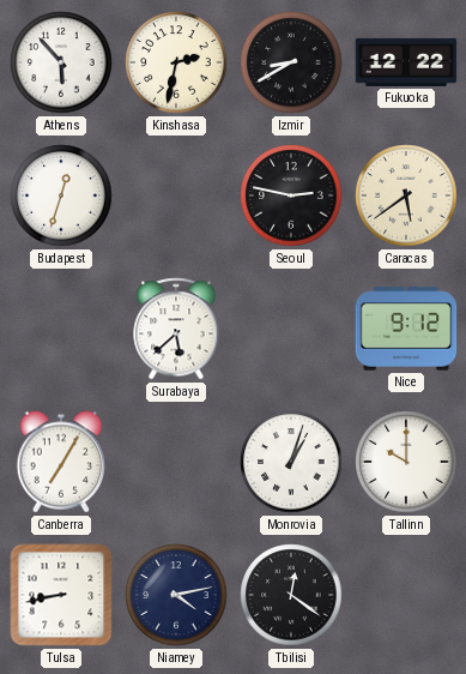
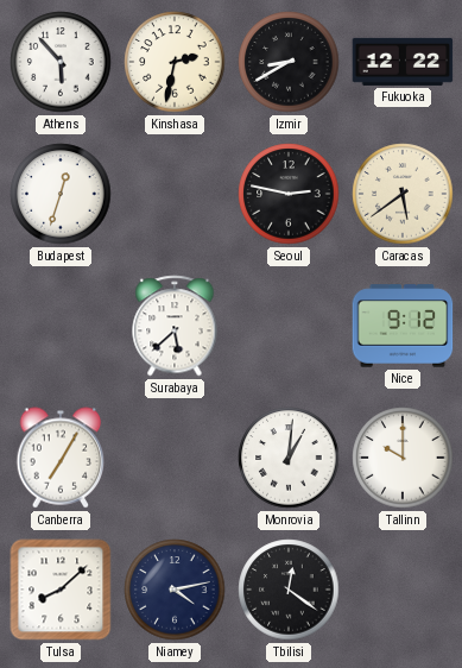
Monrovia: 1:03 -> 1:01
Tulsa: 8:43 -> 8:08
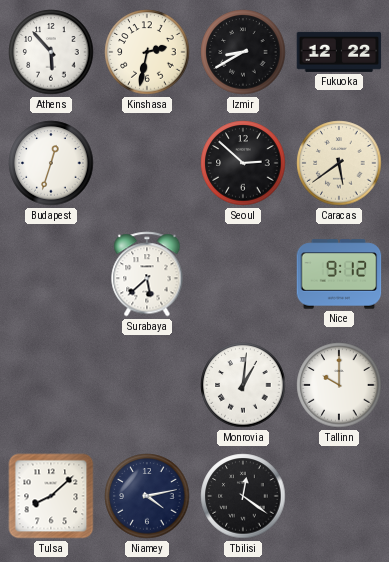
Seoul: 2:47 -> 2:52
Canberra: 7:05 -> none
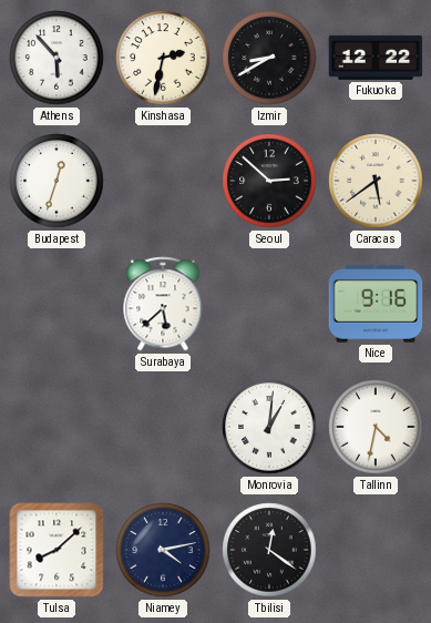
Nice: 9:12 -> 9:16
Tallinn: 10:00 -> 4:32
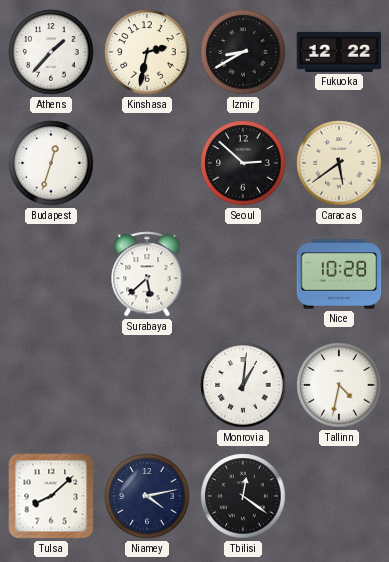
Athens: 5:53 -> 1:37
Nice: 9:16 -> 10:28
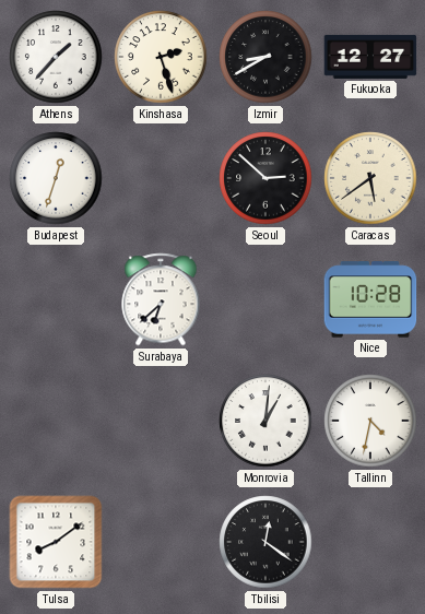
Kinshasa: 2:32 -> 2:27
Fukuoka: 12:22 -> 12:27
Surabaya: 5:38 -> 6:38
Tulsa: 8:08 -> 8:09
Niamey: 4:13 -> none
